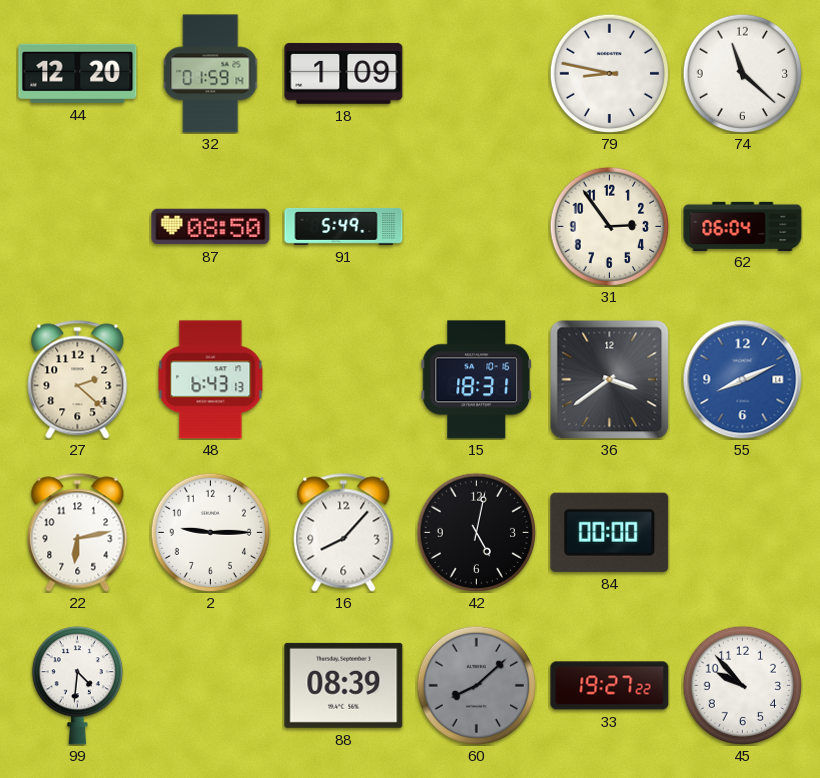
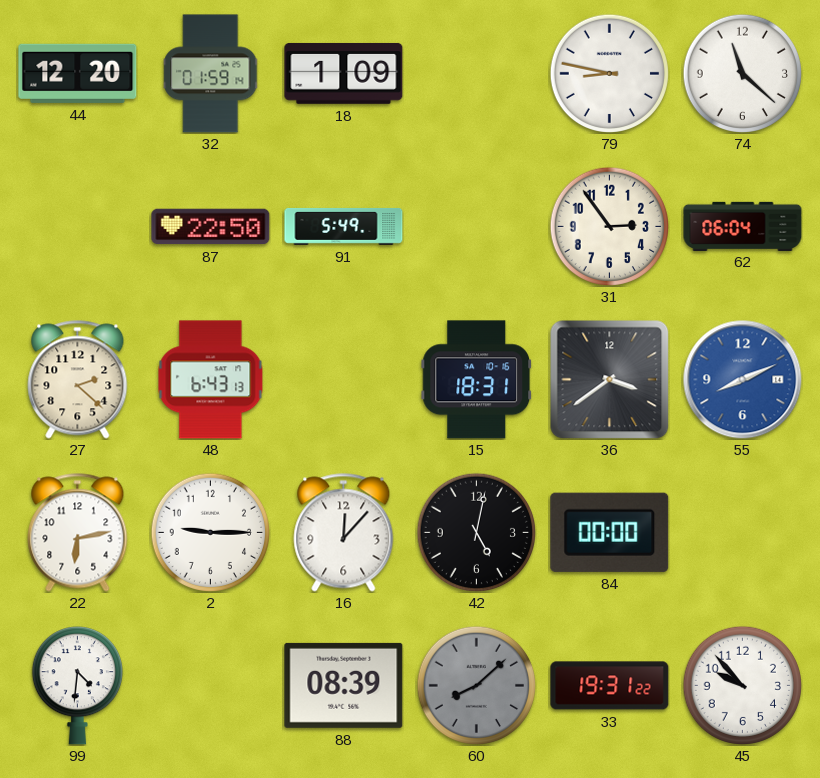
87: 08:50 -> 22:50
16: 8:07 -> 12:07
33: 19:27 -> 19:31
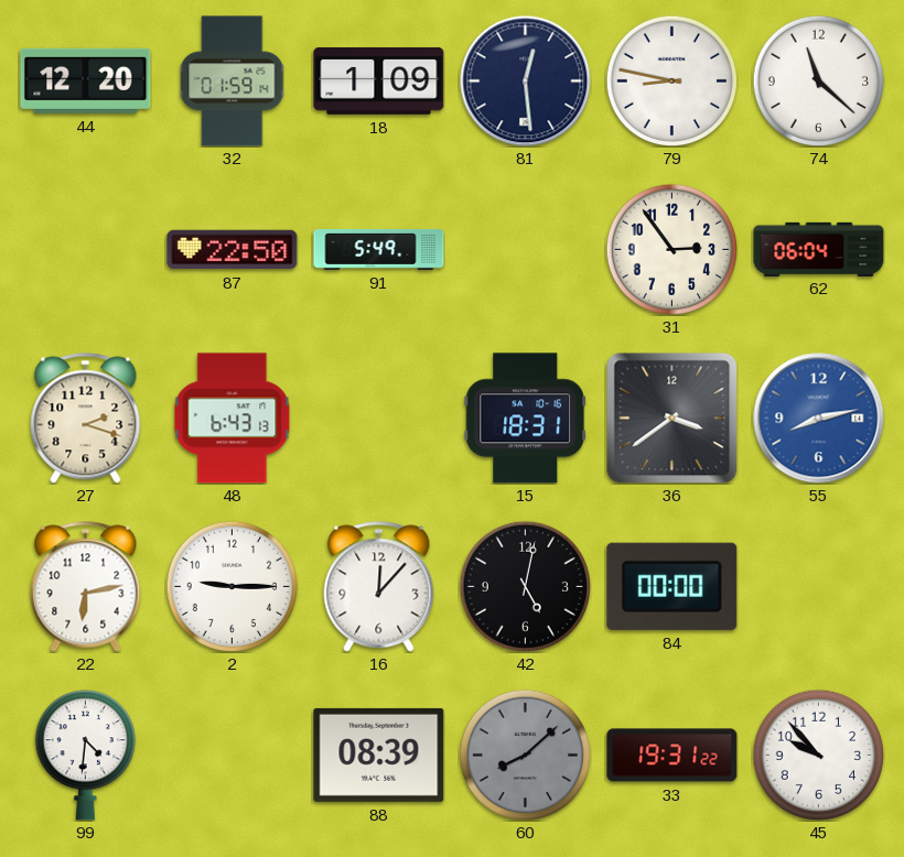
81: none -> 12:29
27: 2:22 -> 2:18
55: 8:11 -> 8:13
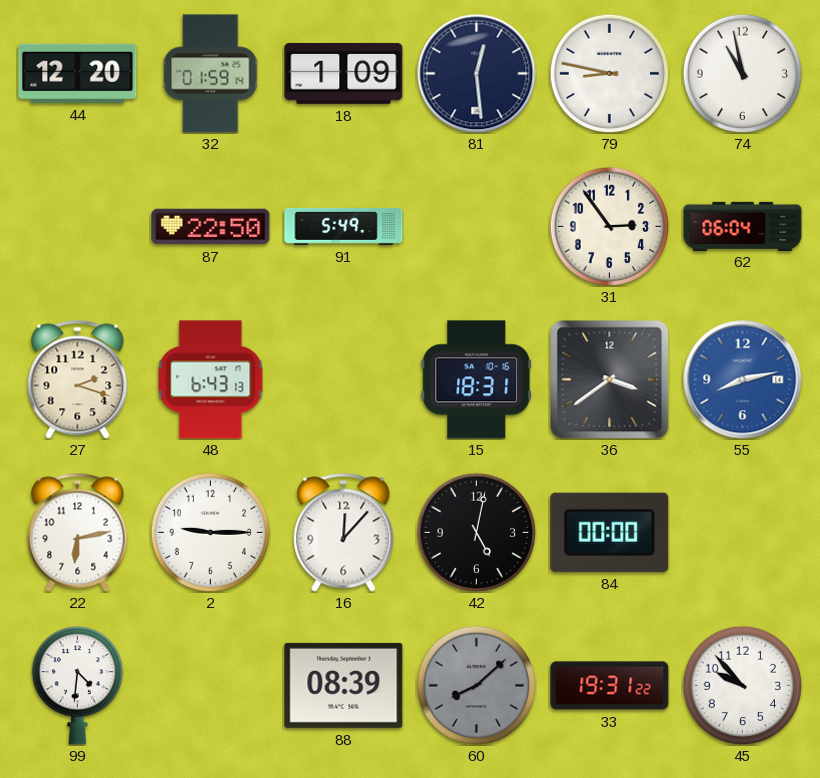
74: 11:22 -> 10:58
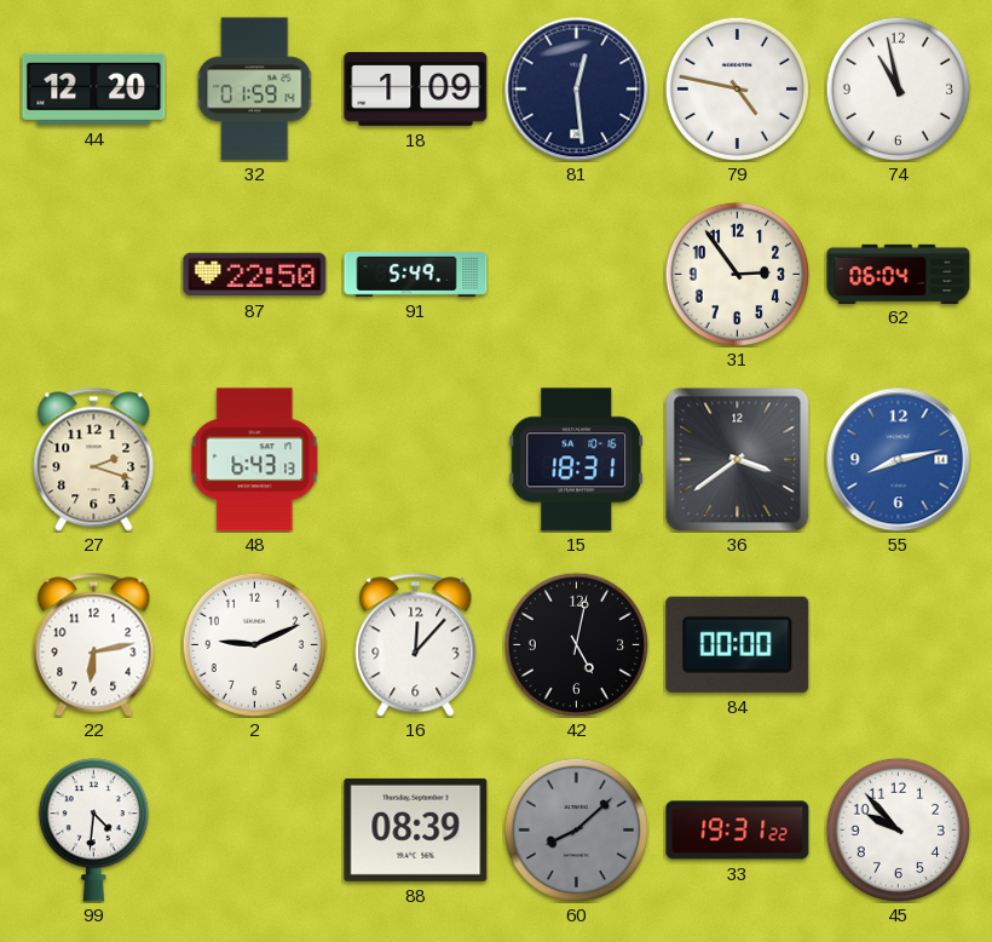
79: 8:47 -> 4:47
2: 9:15 -> 9:11
